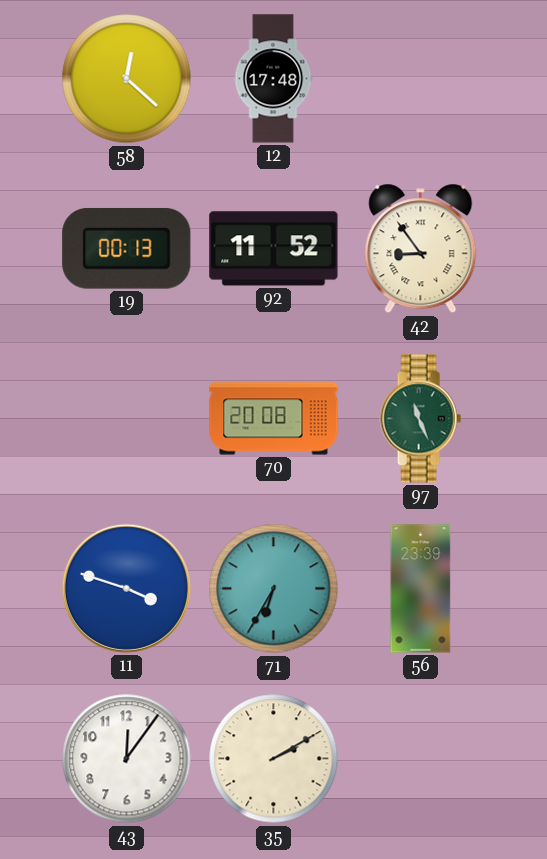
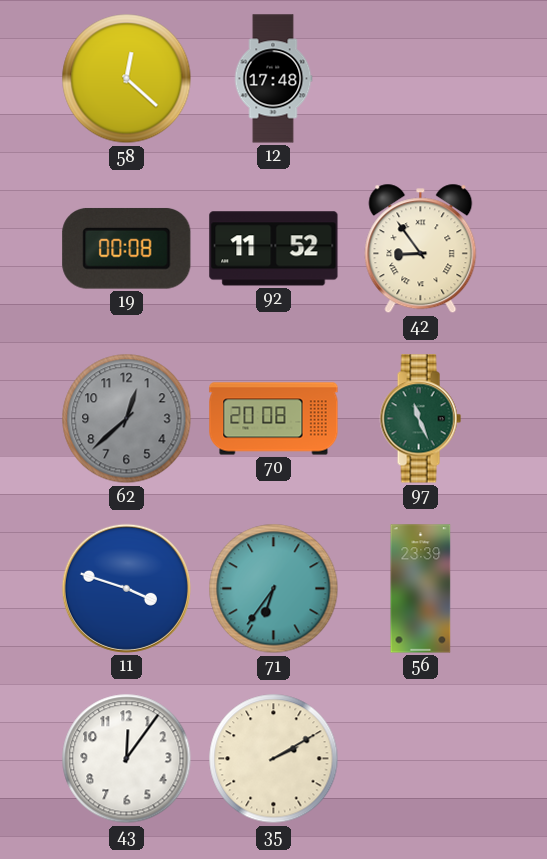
19: 00:13 -> 00:08
62: none -> 12:38
71: 6:35 -> 6:36
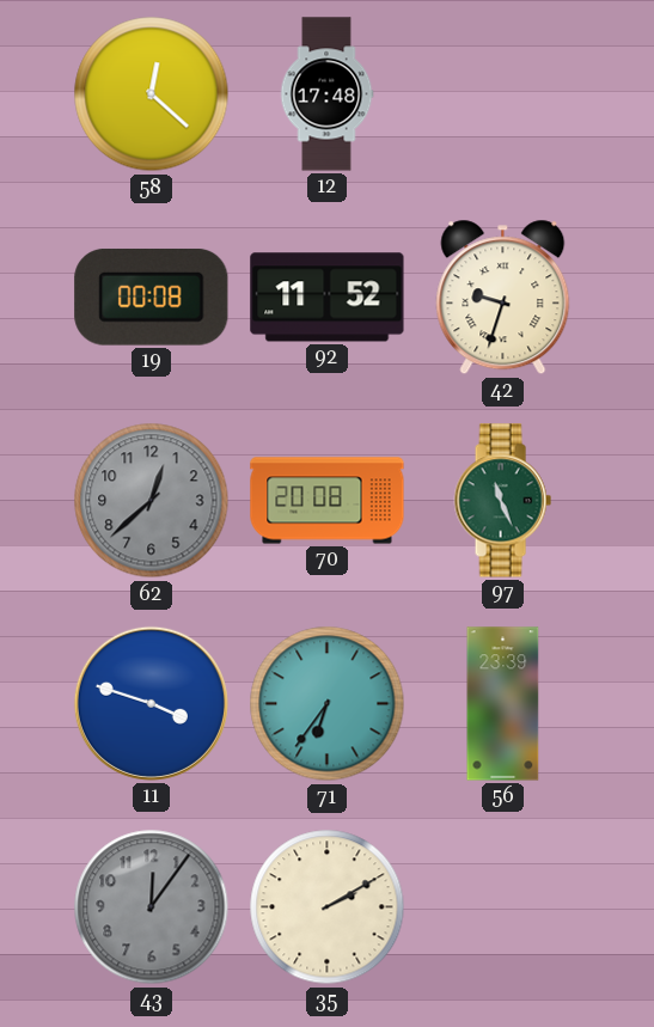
42: 8:54 -> 9:33
43 dial: white -> grey
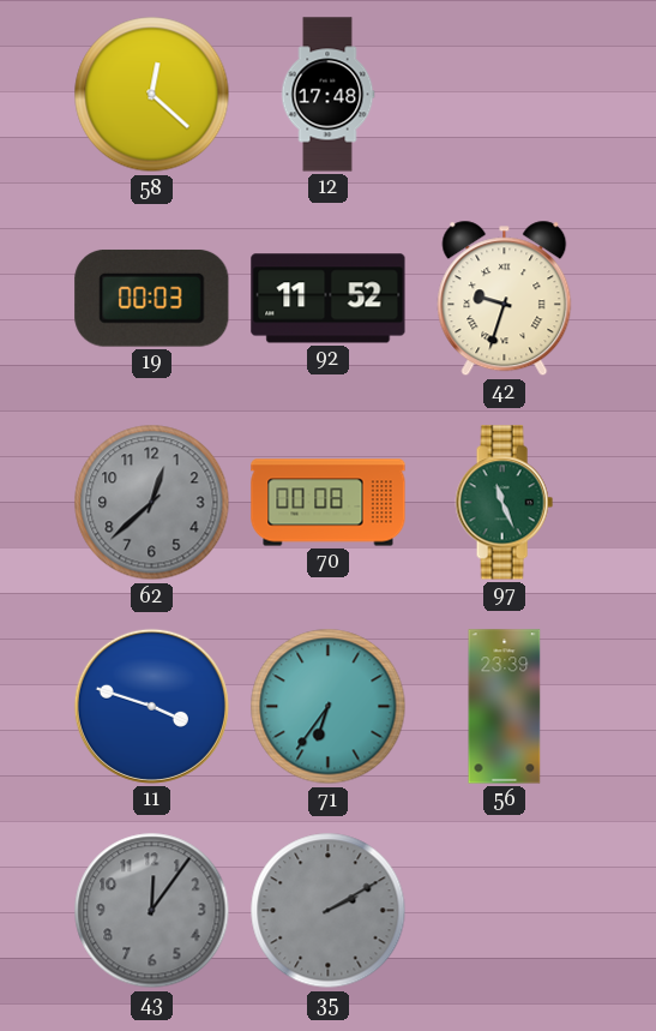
19: 00:08 -> 00:03
70: 20:08 -> 00:08
35 dial: cream -> grey
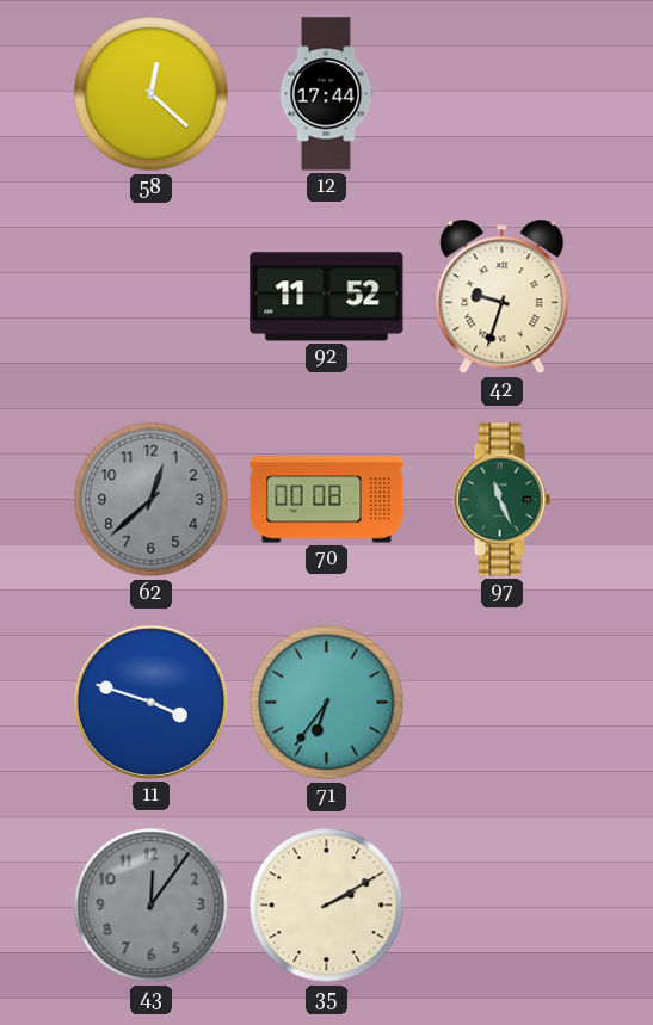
12: 17:48 -> 17:44
19: 00:03 -> none
56: 23:39 -> none
35 dial: grey -> cream
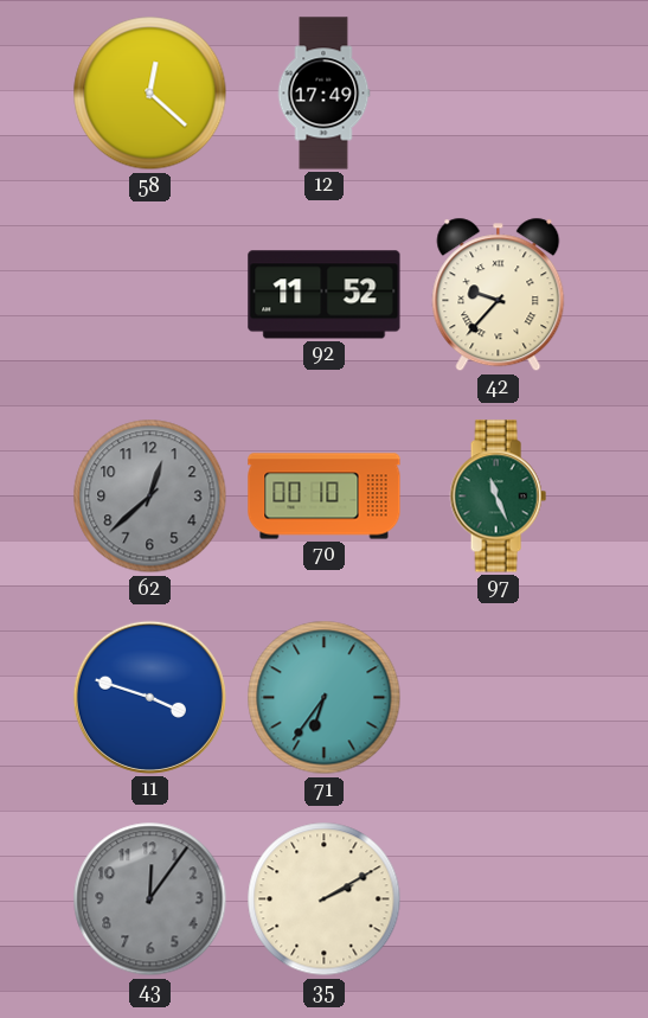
12: 17:44 -> 17:49
42: 9:33 -> 9:37
70: 00:08 -> 00:10
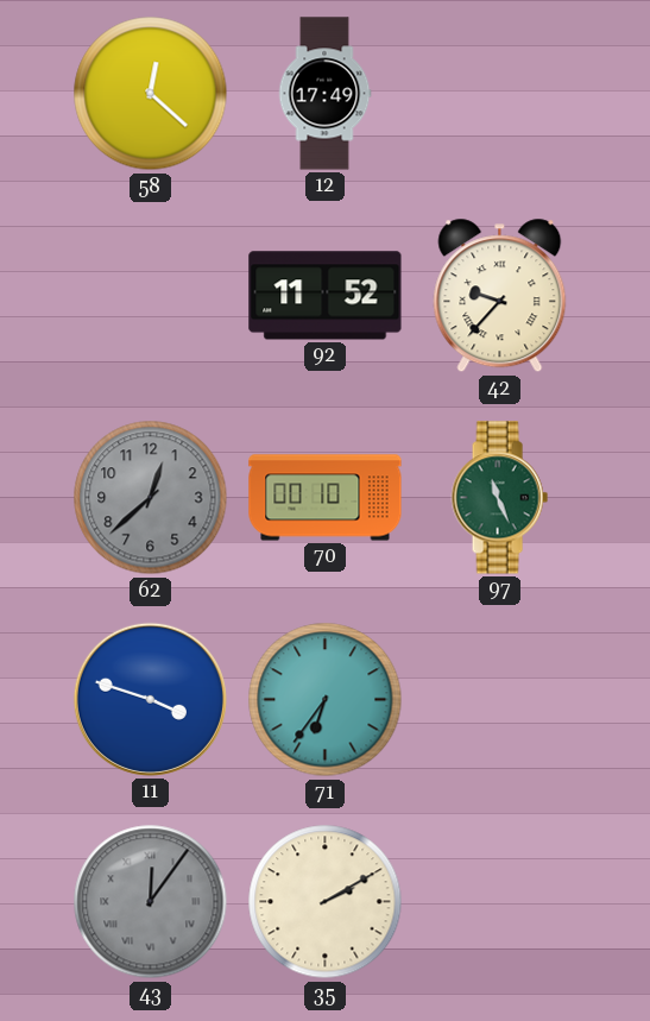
43 numerals: Arabic -> Roman
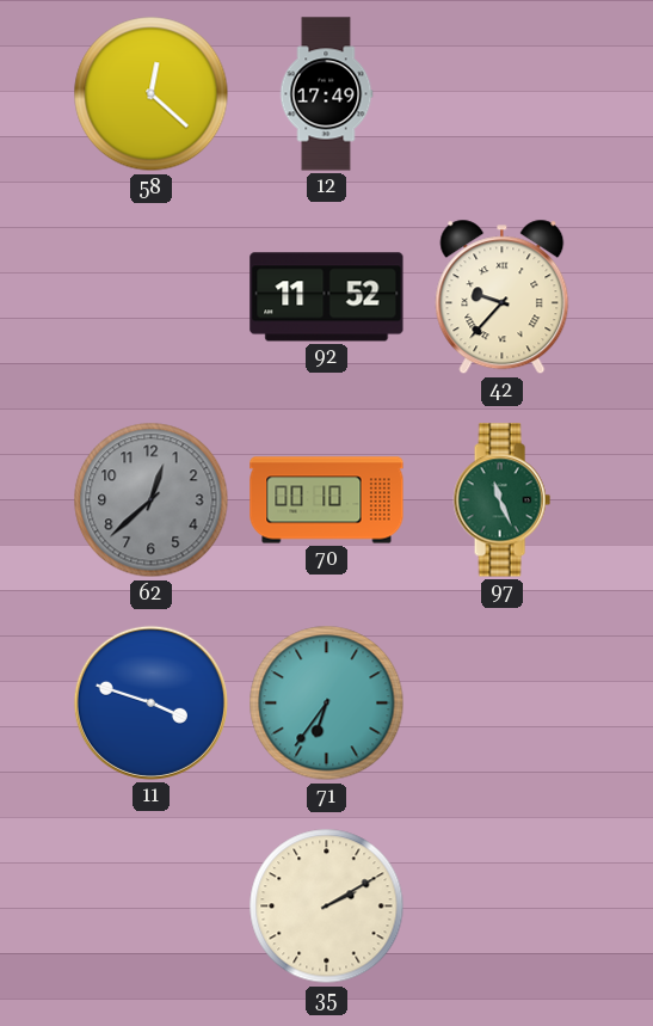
43: 12:06 -> none
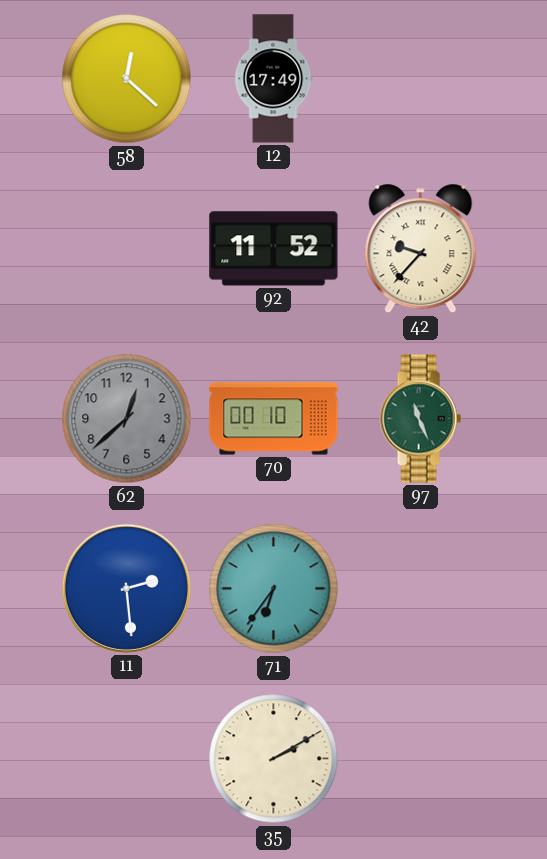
11: 3:48 -> 2:29
